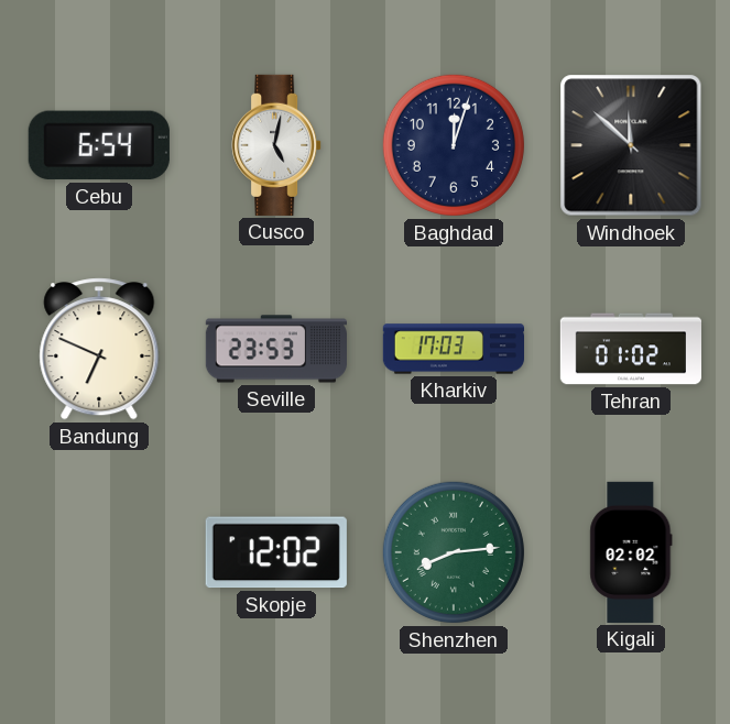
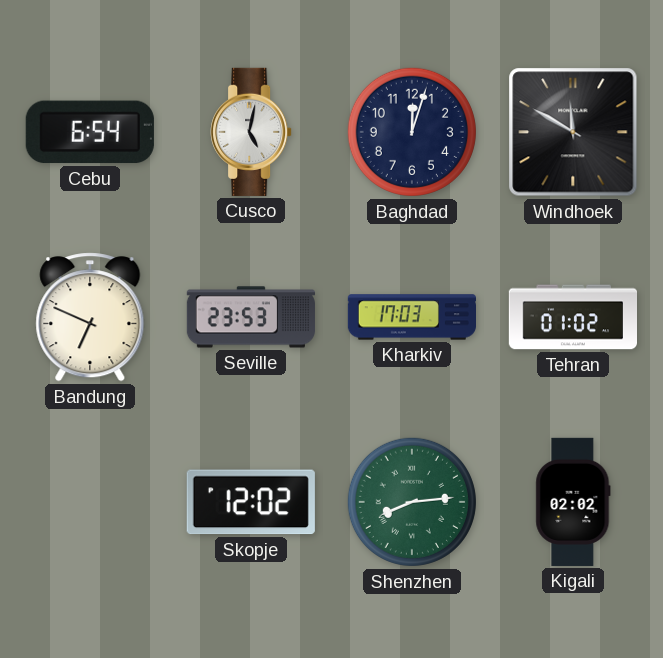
Windhoek: 11:52 -> 11:50
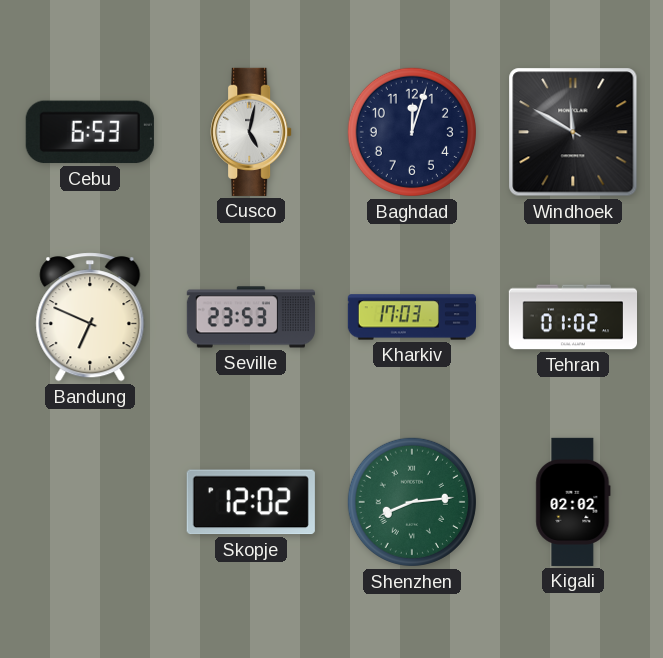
Cebu: 6:54 -> 6:53
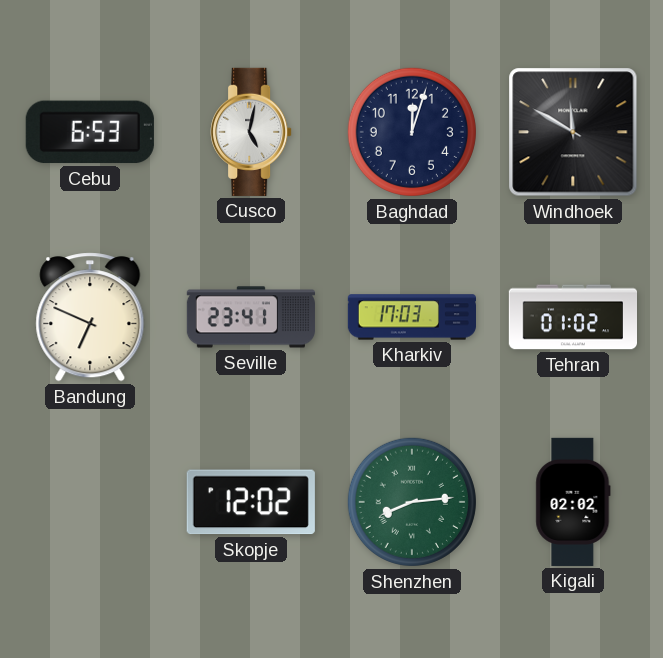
Seville: 23:53 -> 23:41
